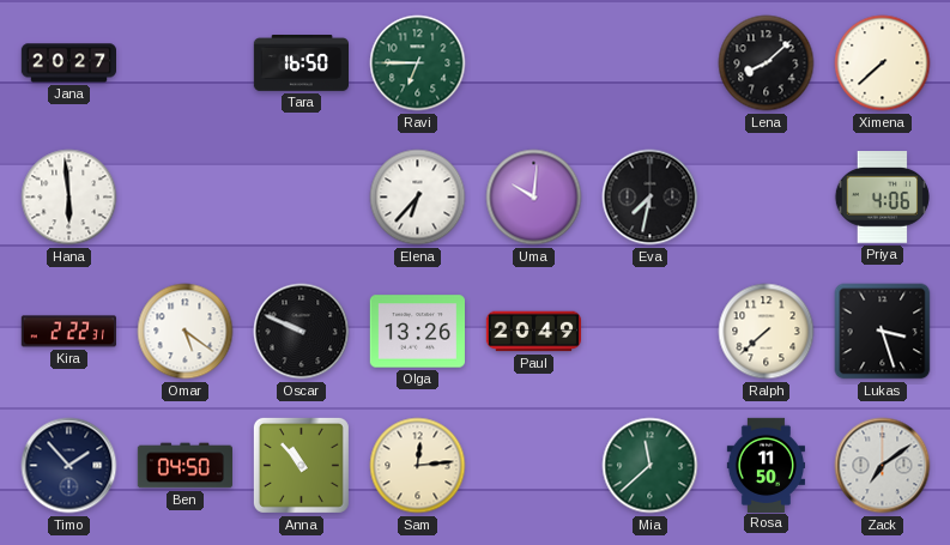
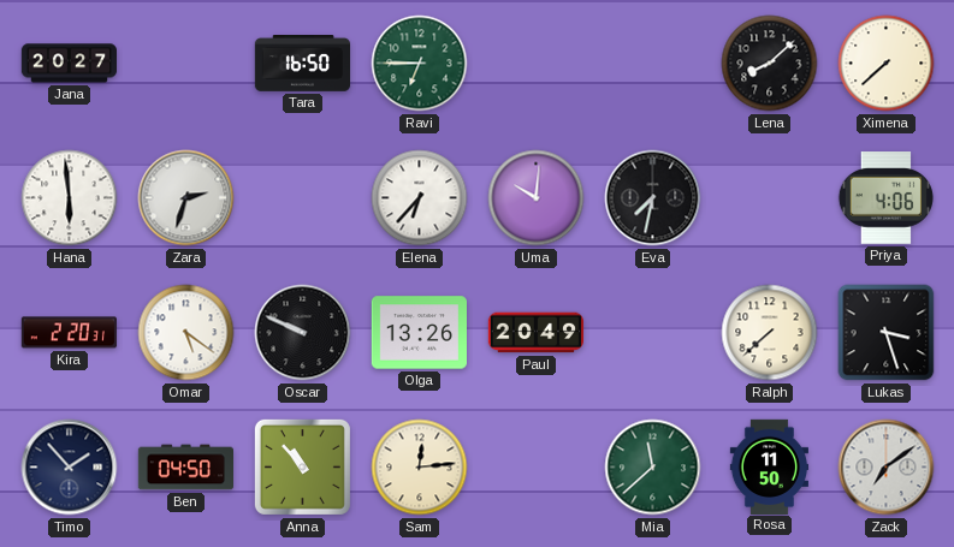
Zara: none -> 2:33
Kira: 2:22 -> 2:20
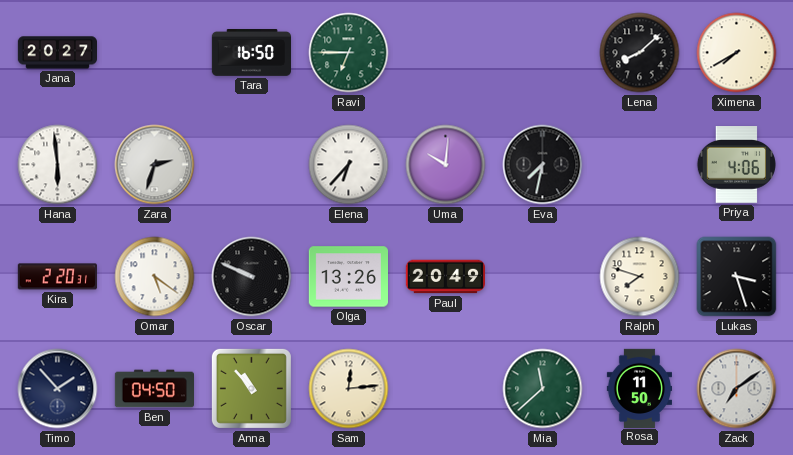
Ximena: 7:38 -> 7:40
Ralph: 7:38 -> 7:48
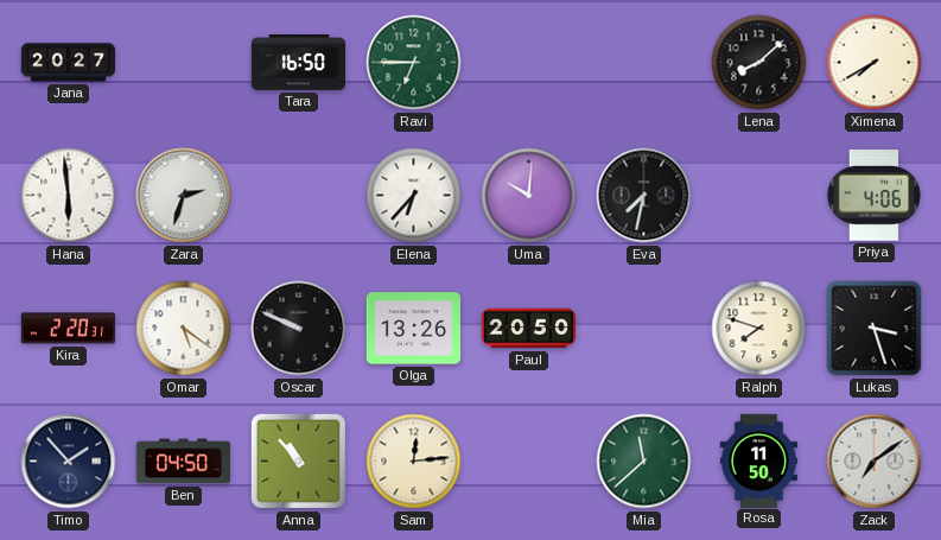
Paul: 20:49 -> 20:50
